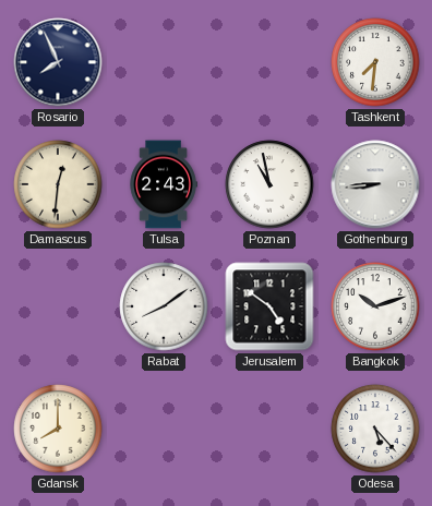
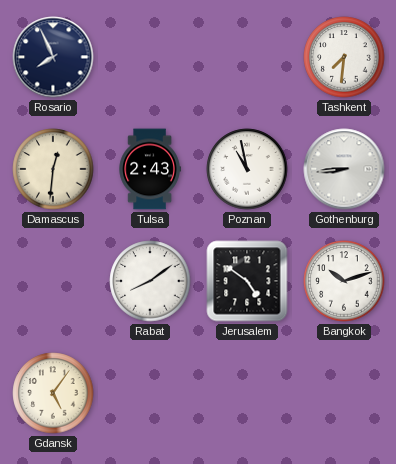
Gdansk: 8:00 -> 5:06
Odesa: 5:23 -> none
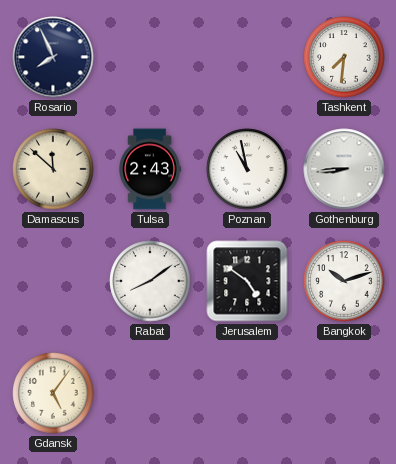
Damascus: 12:31 -> 11:52
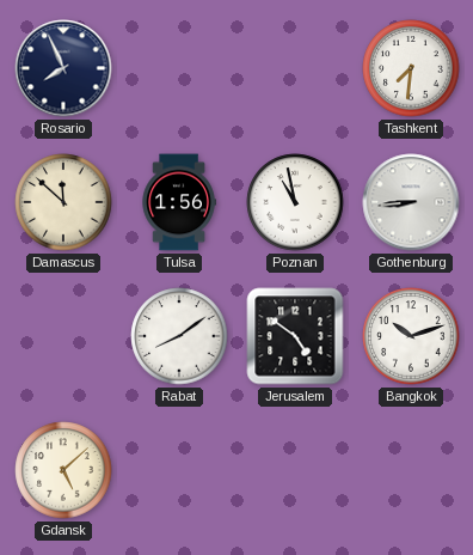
Tulsa: 2:43 -> 1:56
Gdansk: 5:06 -> 5:08
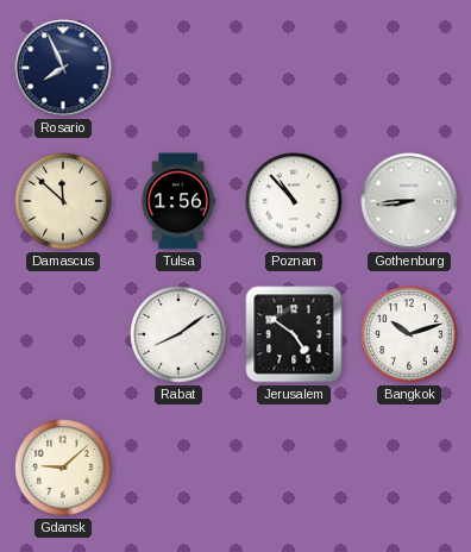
Tashkent: 7:31 -> none
Poznan: 10:58 -> 10:53
Gdansk: 5:08 -> 9:08
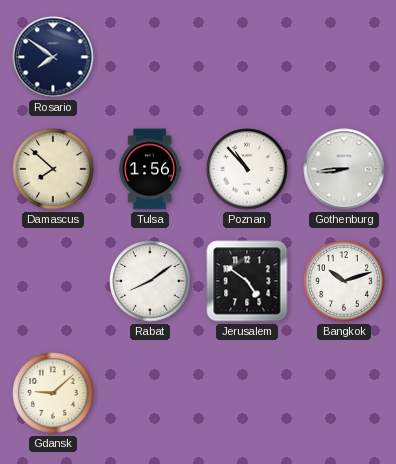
Rosario: 7:56 -> 7:51
Damascus: 11:52 -> 7:52
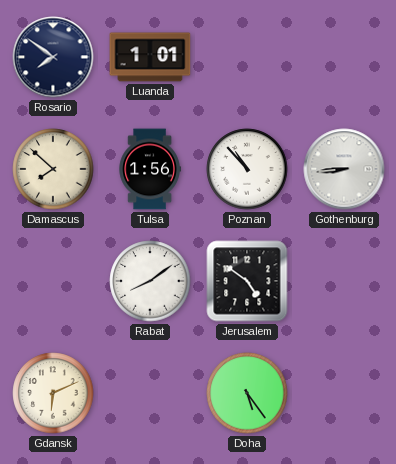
Luanda: none -> 1:01
Bangkok: 10:12 -> none
Gdansk: 9:08 -> 6:11
Doha: none -> 5:24
